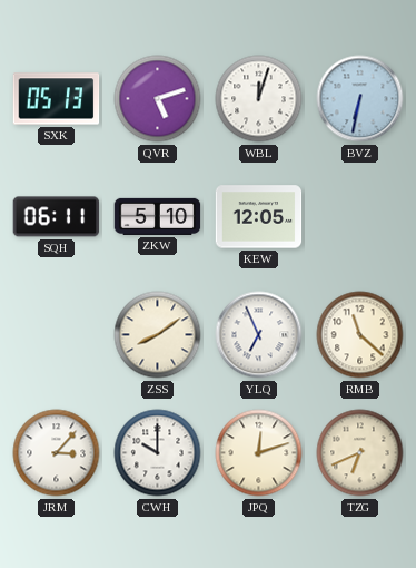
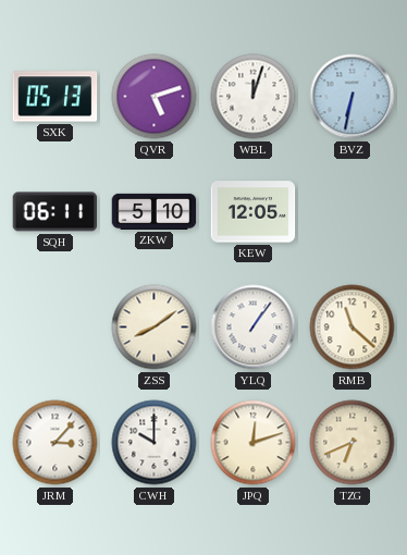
YLQ: 6:56 -> 1:06
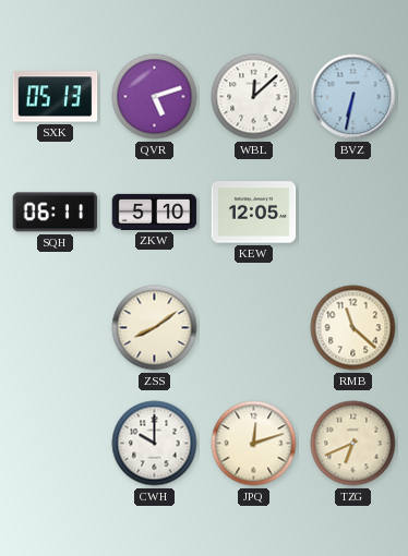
WBL: 12:03 -> 12:08
YLQ: 1:06 -> none
JRM: 3:07 -> none
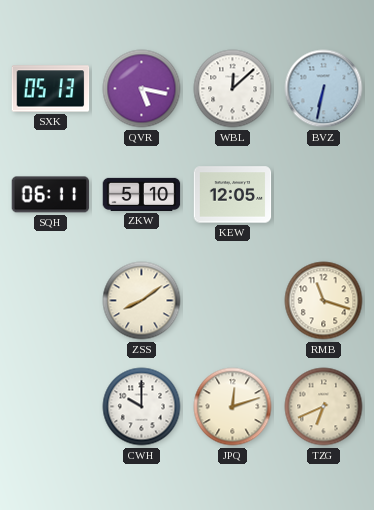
QVR: 5:12 -> 5:17
RMB: 11:22 -> 11:18
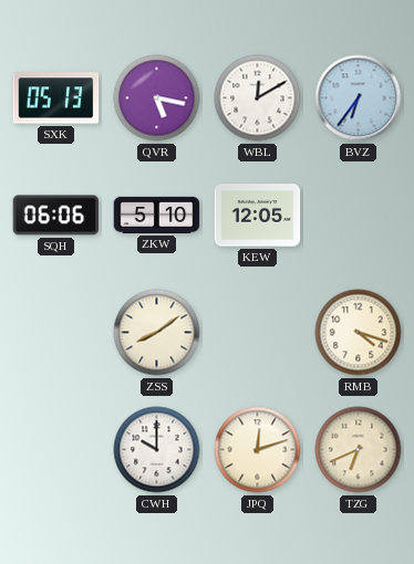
WBL: 12:08 -> 12:10
BVZ: 6:32 -> 6:36
SQH: 06:11 -> 06:06
RMB: 11:18 -> 4:18
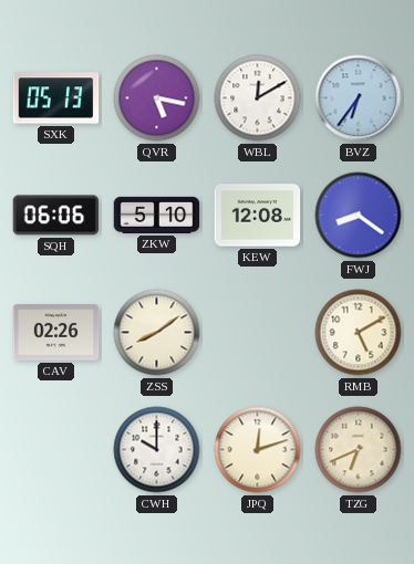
KEW: 12:05 -> 12:08
FWJ: none -> 8:21
CAV: none -> 02:26
RMB: 4:18 -> 5:10
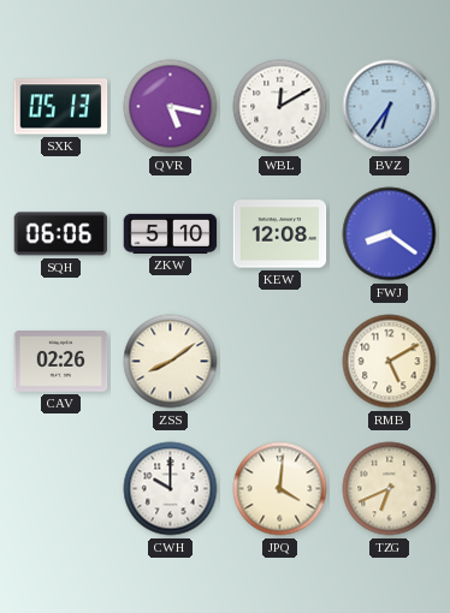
JPQ: 12:12 -> 4:01
